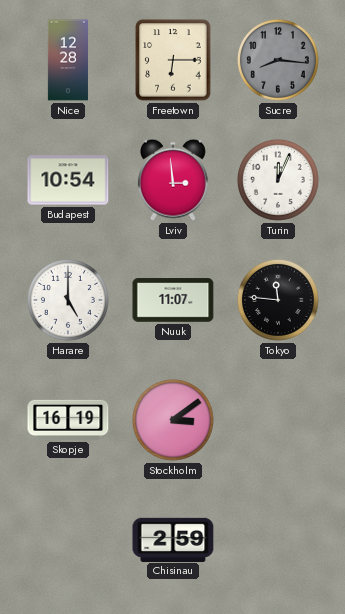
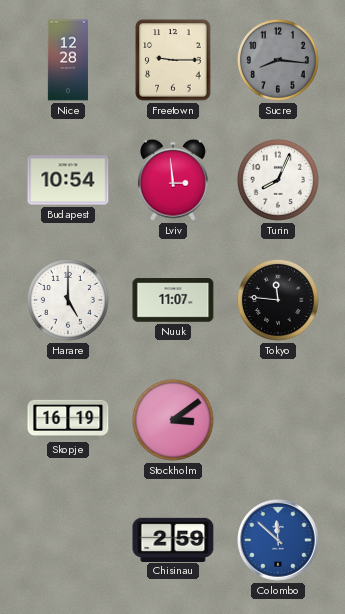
Freetown: 6:15 -> 9:15
Turin: 12:04 -> 8:04
Colombo: none -> 11:52
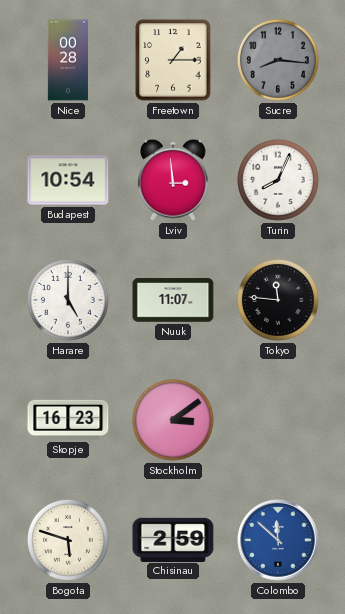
Nice: 12:28 -> 00:28
Freetown: 9:15 -> 1:15
Skopje: 16:19 -> 16:23
Bogota: none -> 5:48
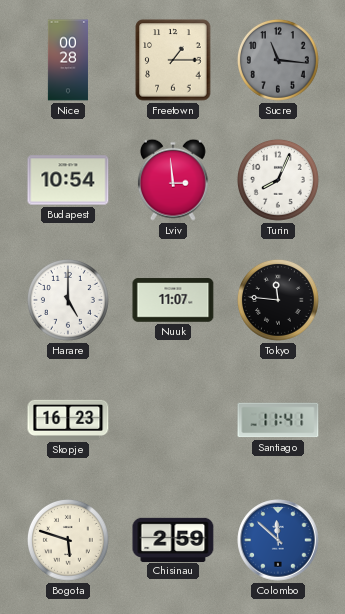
Sucre: 8:16 -> 11:16
Stockholm: 3:09 -> none
Santiago: none -> 11:41
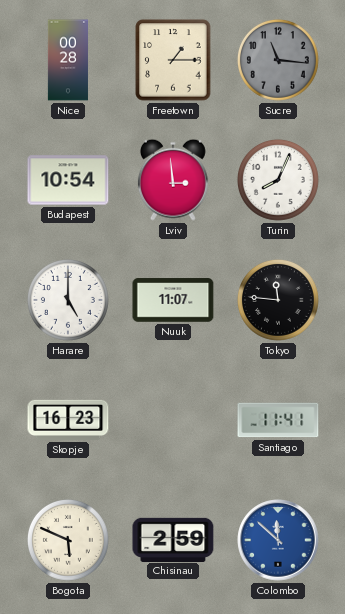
Bogota: 5:48 -> 5:49
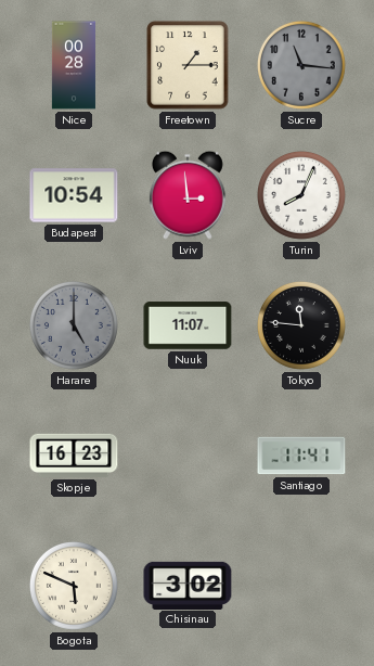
Harare dial: white -> grey
Chisinau: 2:59 -> 3:02
Colombo: 11:52 -> none
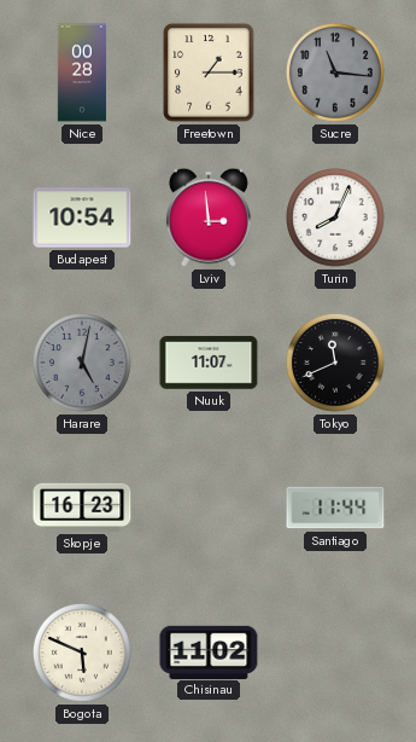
Harare: 5:00 -> 5:02
Tokyo: 11:46 -> 11:41
Santiago: 11:41 -> 11:44
Chisinau: 3:02 -> 11:02
